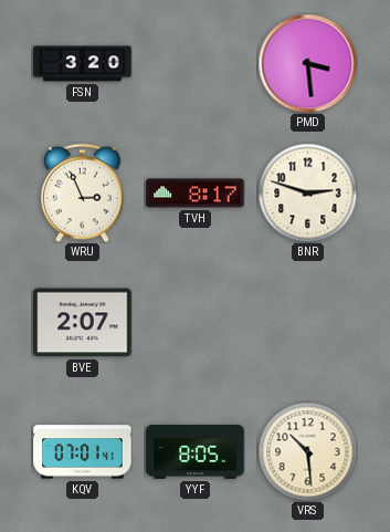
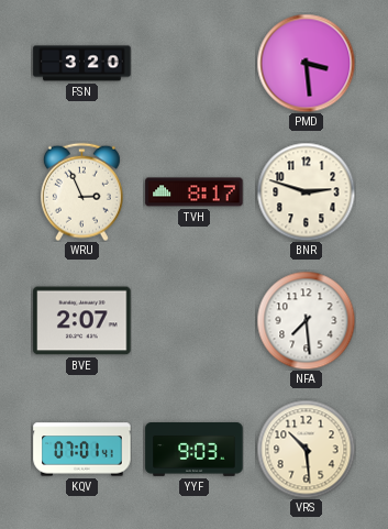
NFA: none -> 7:29
YYF: 8:05 -> 9:03
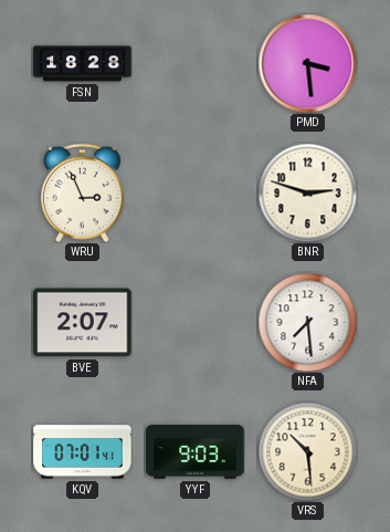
FSN: 3:20 -> 18:28
TVH: 8:17 -> none
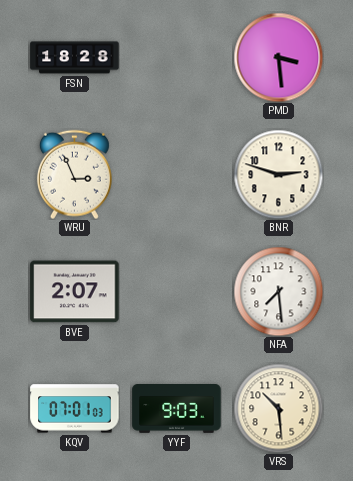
KQV: 07:01:41 -> 07:01:03
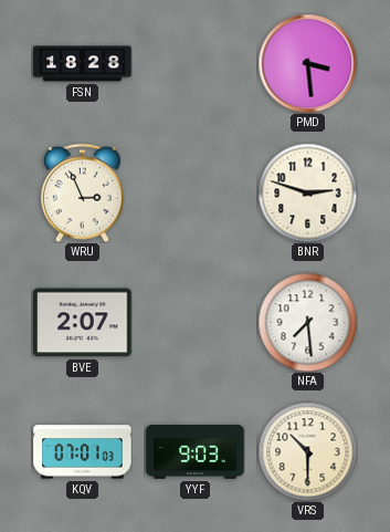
VRS: 10:29 -> 10:30
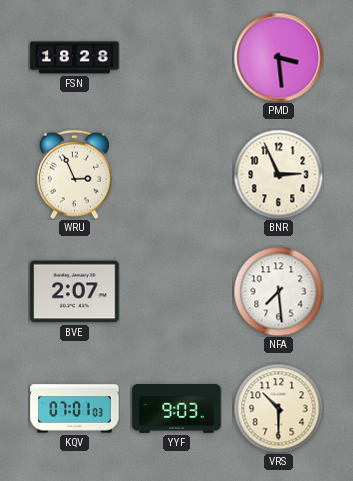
BNR: 2:48 -> 2:56
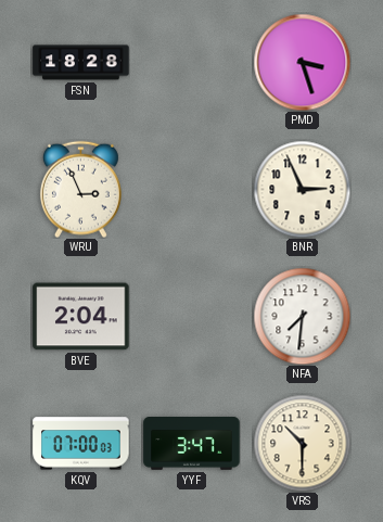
PMD: 3:29 -> 3:27
BVE: 2:07 -> 2:04
NFA: 7:29 -> 7:31
KQV: 07:01 -> 07:00
YYF: 9:03 -> 3:47
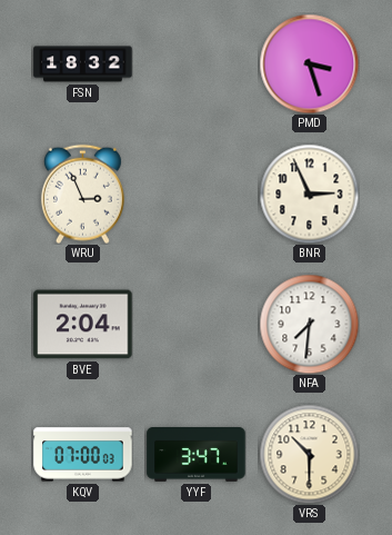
FSN: 18:28 -> 18:32
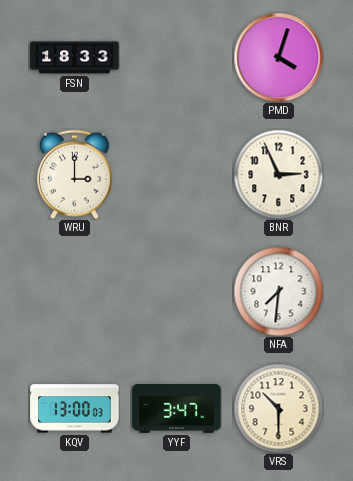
FSN: 18:32 -> 18:33
PMD: 3:27 -> 4:03
WRU: 2:56 -> 3:00
BVE: 2:04 -> none
KQV: 07:00 -> 13:00
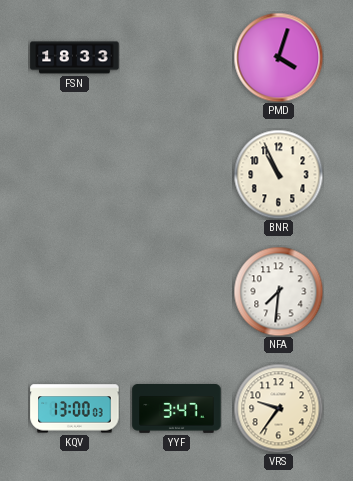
WRU: 3:00 -> none
BNR: 2:56 -> 10:56
VRS: 10:30 -> 9:36
